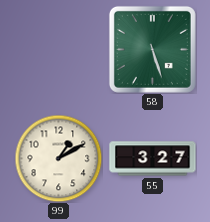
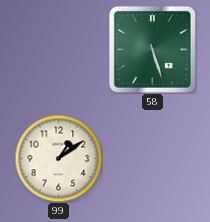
99: 1:10 -> 1:09
55: 3:27 -> none
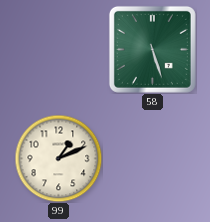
99: 1:09 -> 1:11
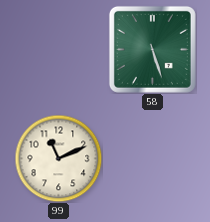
99: 1:11 -> 11:11
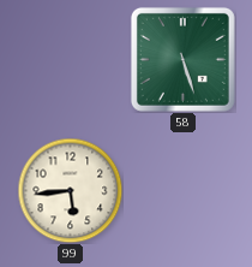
99: 11:11 -> 5:44
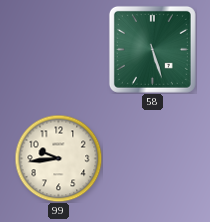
99: 5:44 -> 9:44
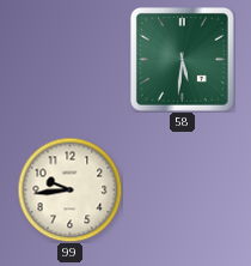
58: 5:27 -> 5:31
